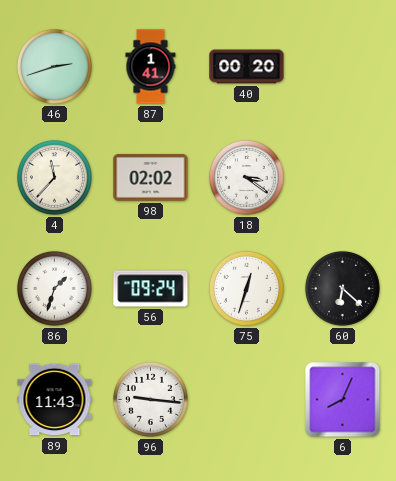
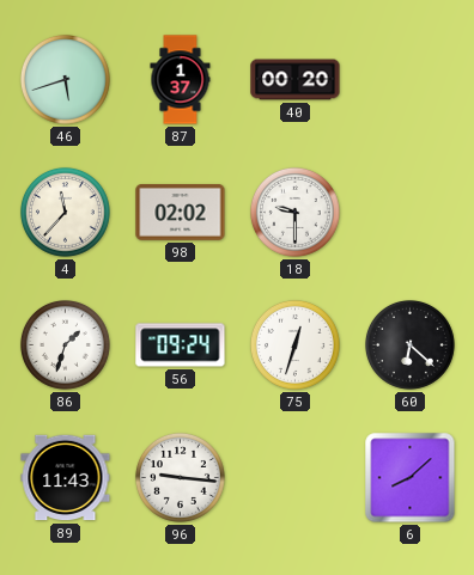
46: 2:42 -> 5:42
87: 1:41 -> 1:37
18: 3:21 -> 9:30
6: 8:04 -> 8:08
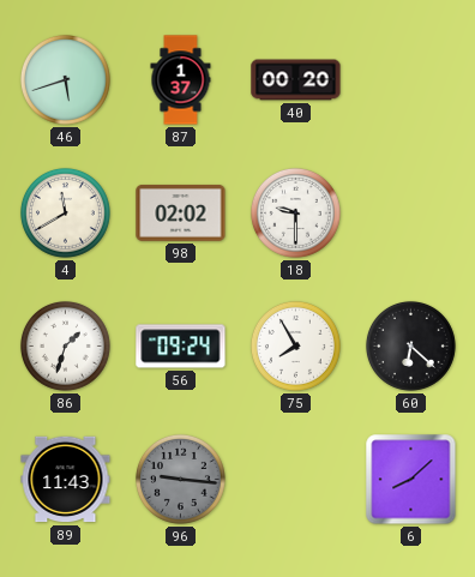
4: 11:37 -> 11:40
75: 12:33 -> 7:55
96 dial: white -> grey
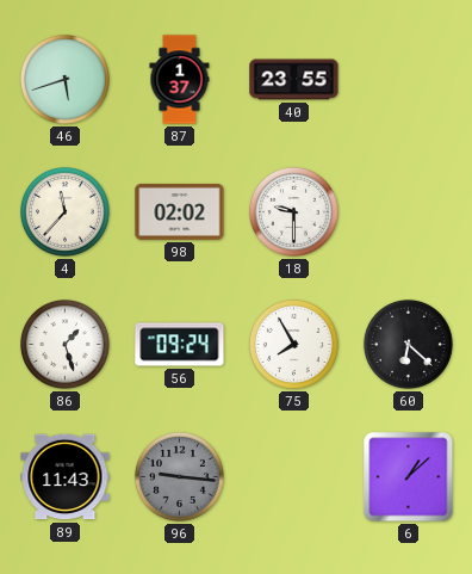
40: 00:20 -> 23:55
4: 11:40 -> 11:37
86: 1:33 -> 1:27
6: 8:08 -> 1:08
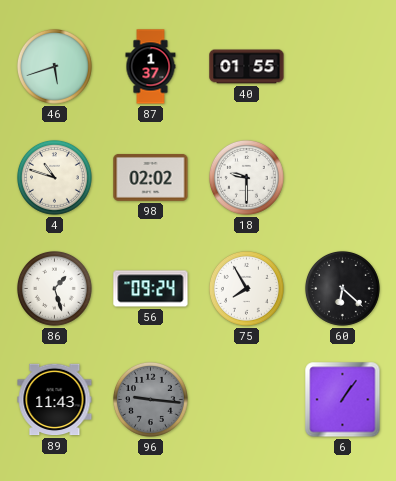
40: 23:55 -> 01:55
4: 11:37 -> 10:48
6: 1:08 -> 1:06
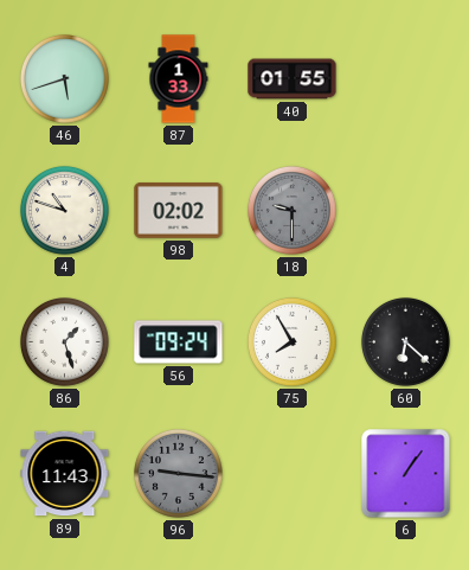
87: 1:37 -> 1:33
18 dial: white -> grey
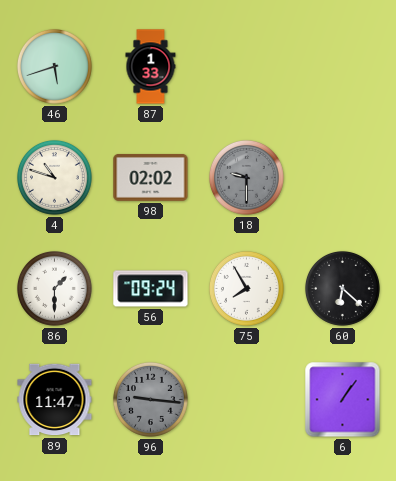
40: 01:55 -> none
86: 1:27 -> 1:30
89: 11:43 -> 11:47
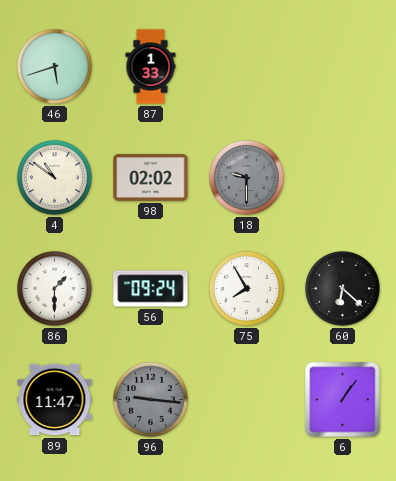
4: 10:48 -> 10:51
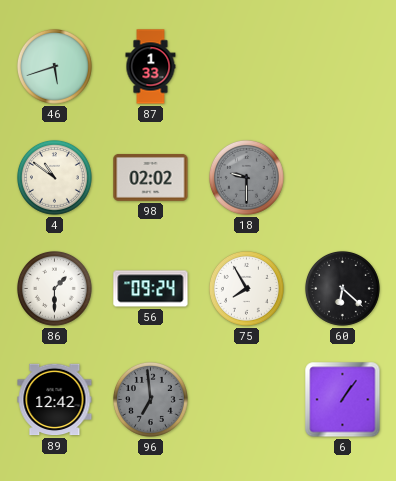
89: 11:47 -> 12:42
96: 9:16 -> 6:59
